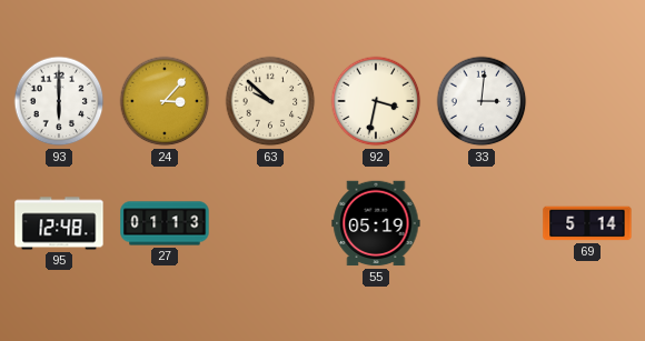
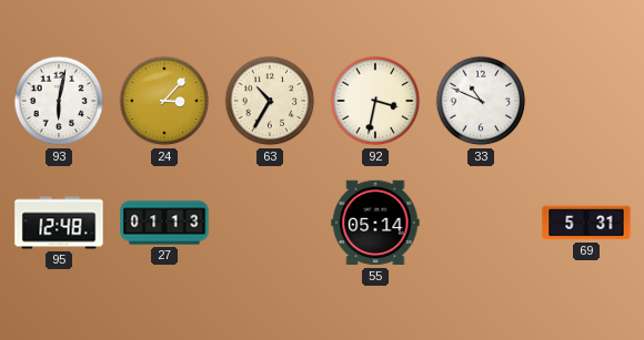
93: 6:00 -> 6:02
63: 9:52 -> 10:35
33: 3:01 -> 10:49
55: 05:19 -> 05:14
69: 5:14 -> 5:31
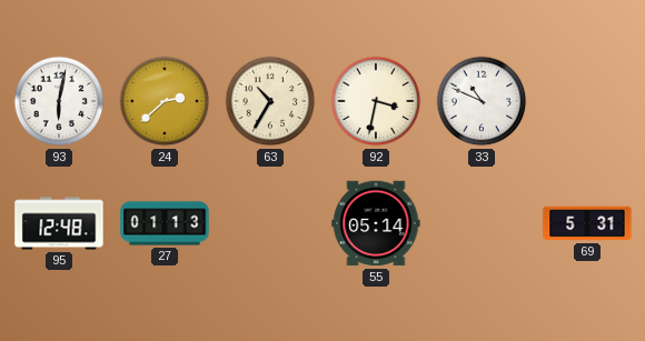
24: 3:07 -> 2:38
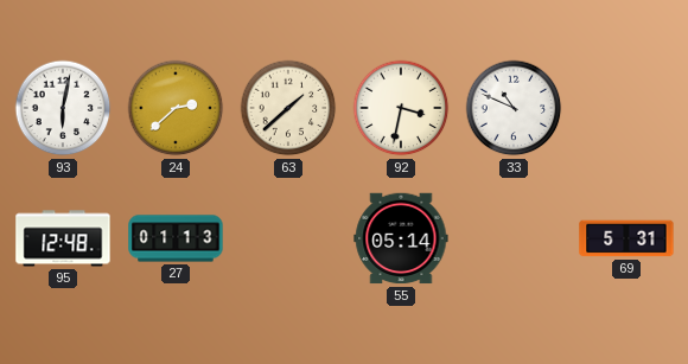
63: 10:35 -> 1:38
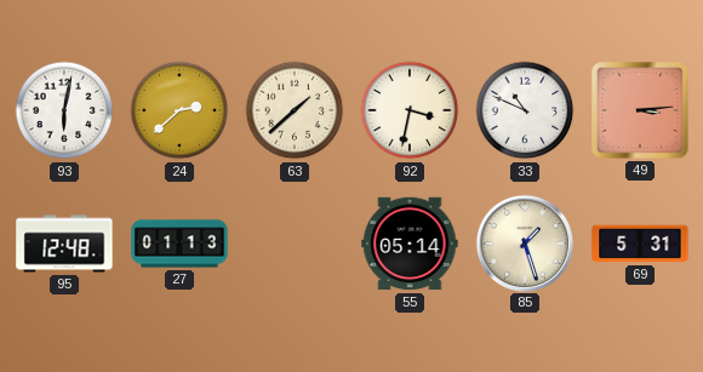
49: none -> 3:14
85: none -> 1:27
